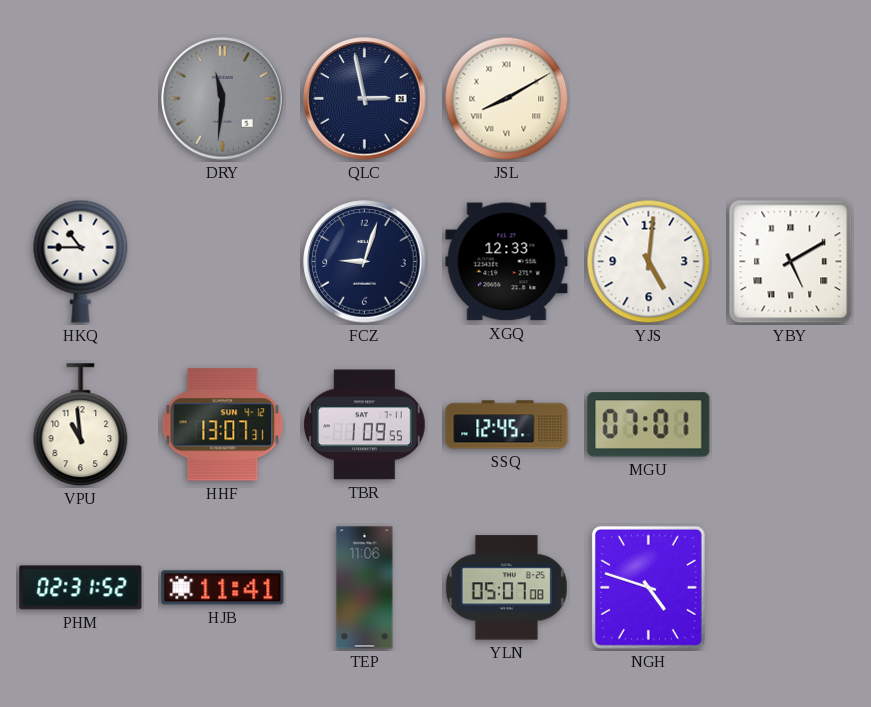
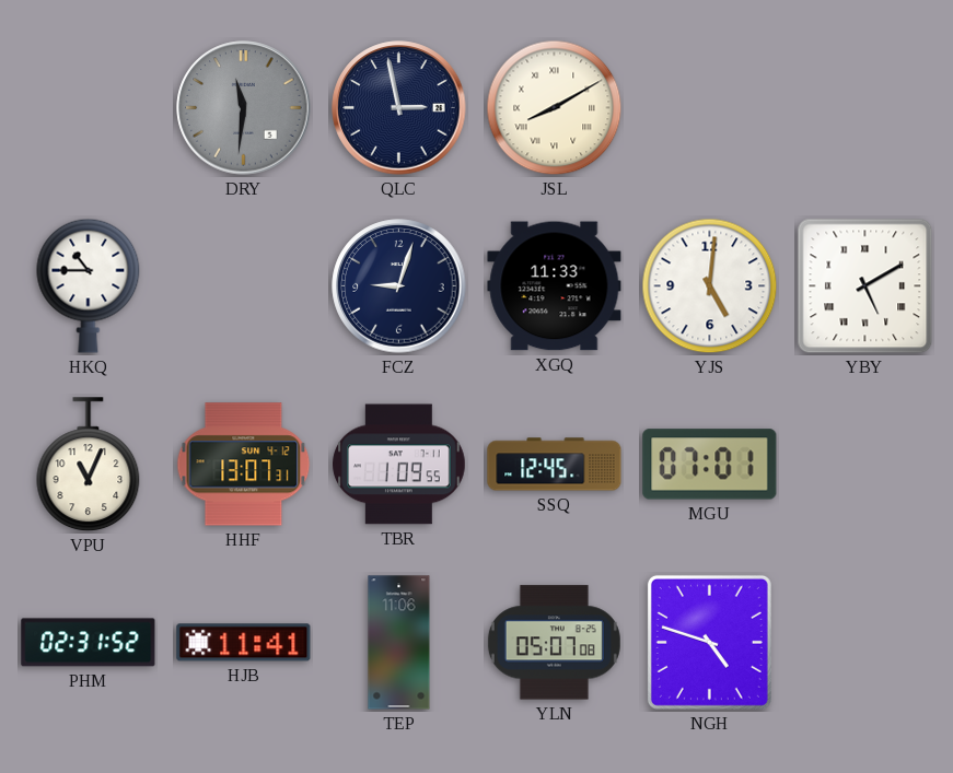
XGQ: 12:33 -> 11:33
VPU: 10:59 -> 11:04
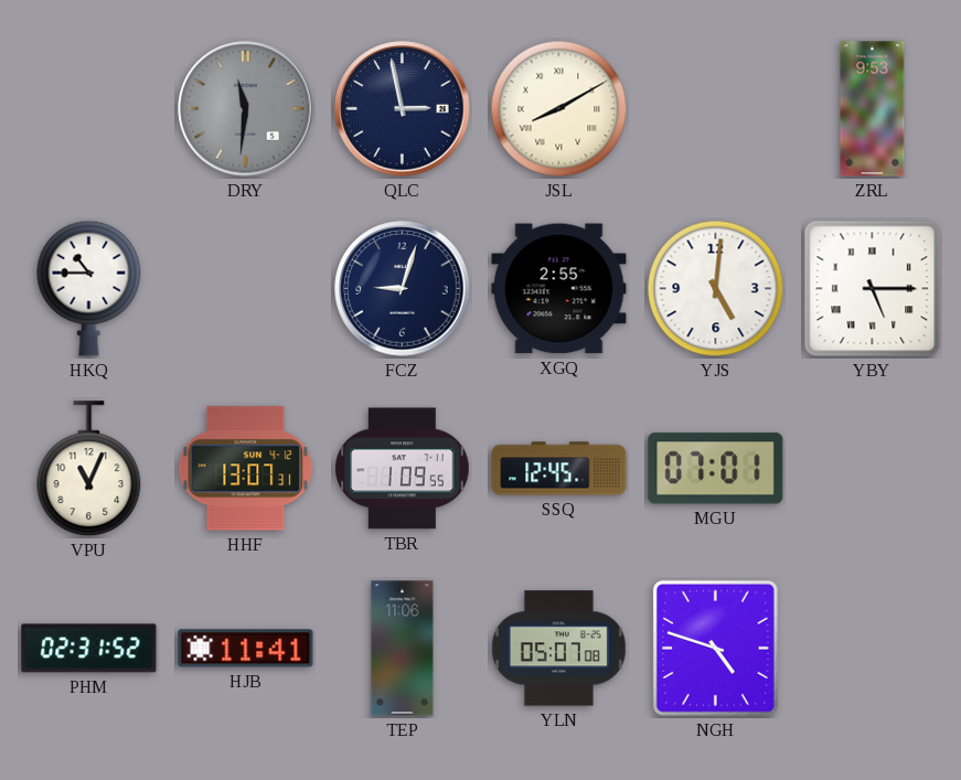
ZRL: none -> 9:53
XGQ: 11:33 -> 2:55
YBY: 5:10 -> 5:15
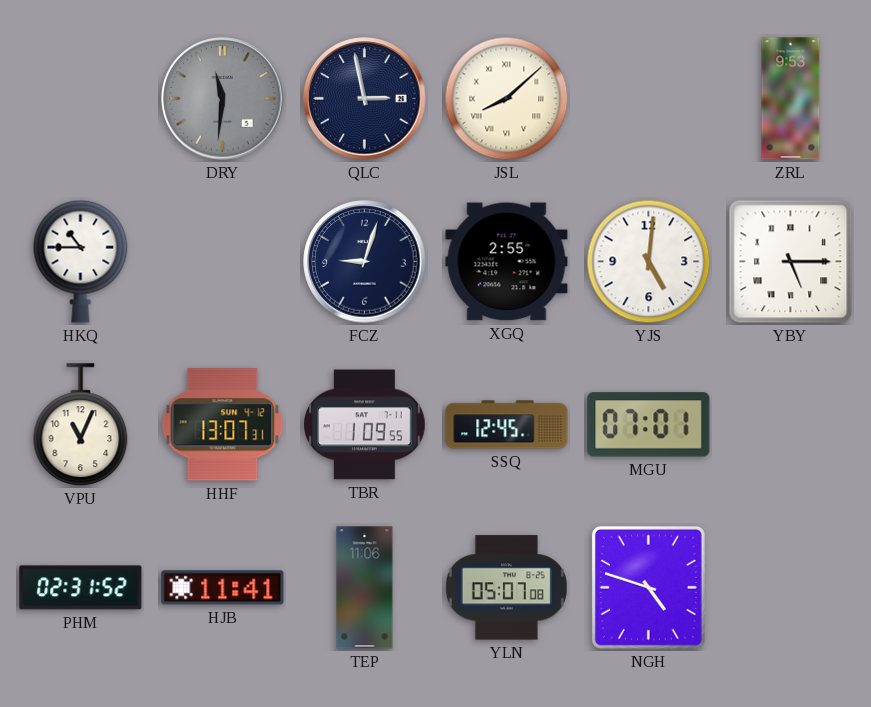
JSL: 8:10 -> 8:08
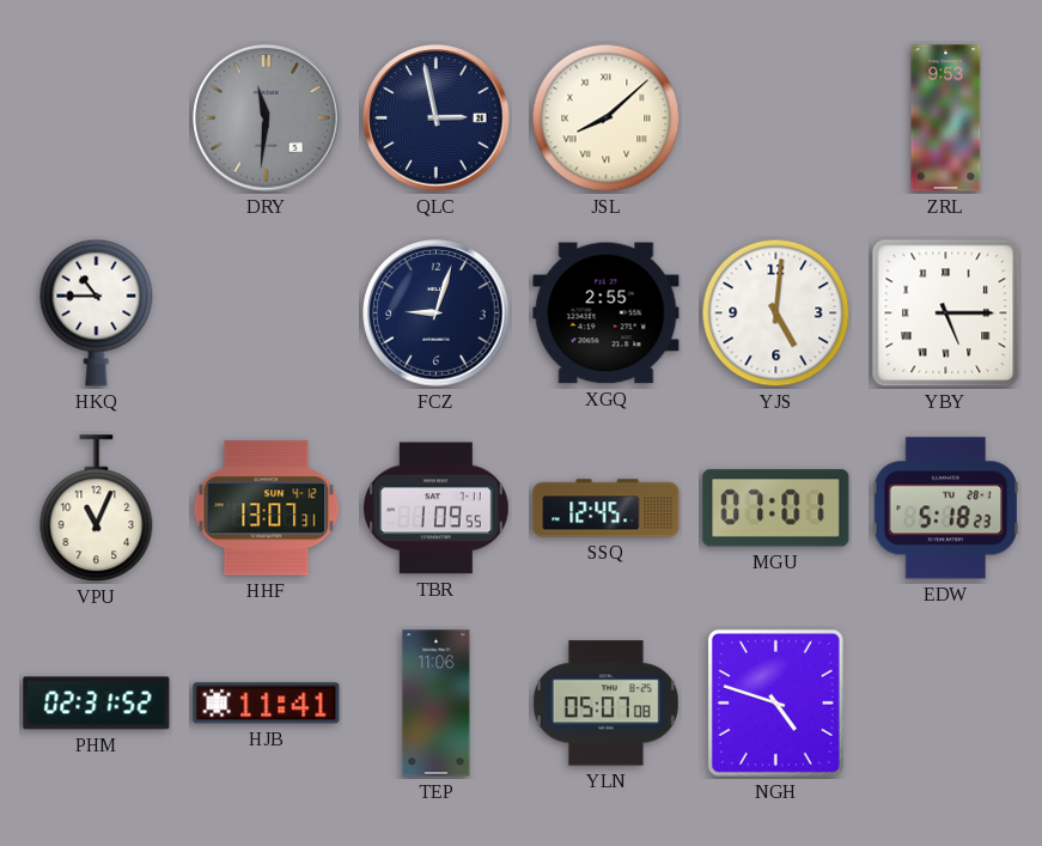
EDW: none -> 5:18
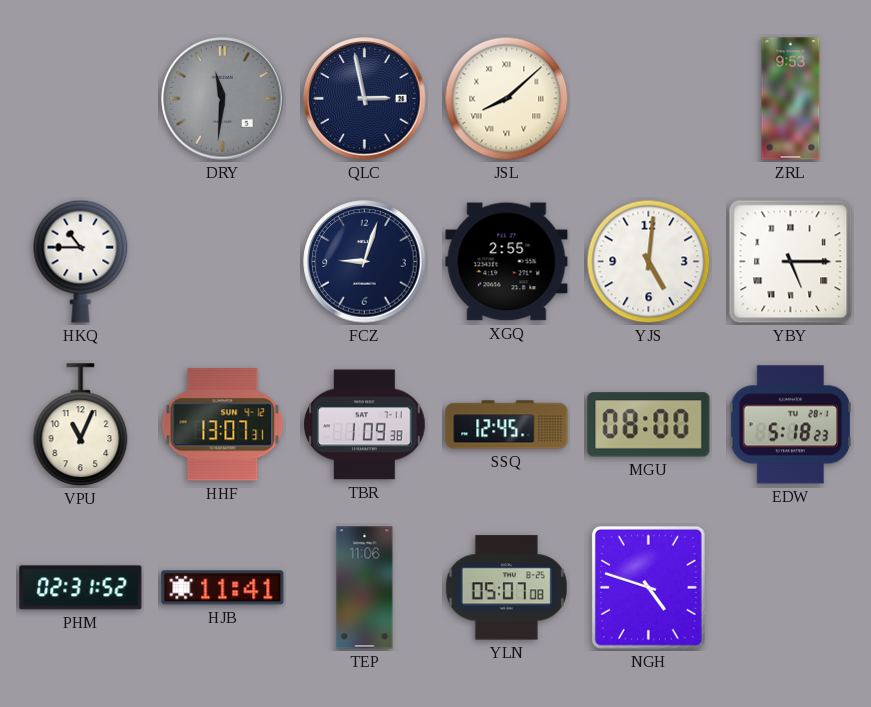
TBR: 1:09:55 -> 1:09:38
MGU: 07:01 -> 08:00
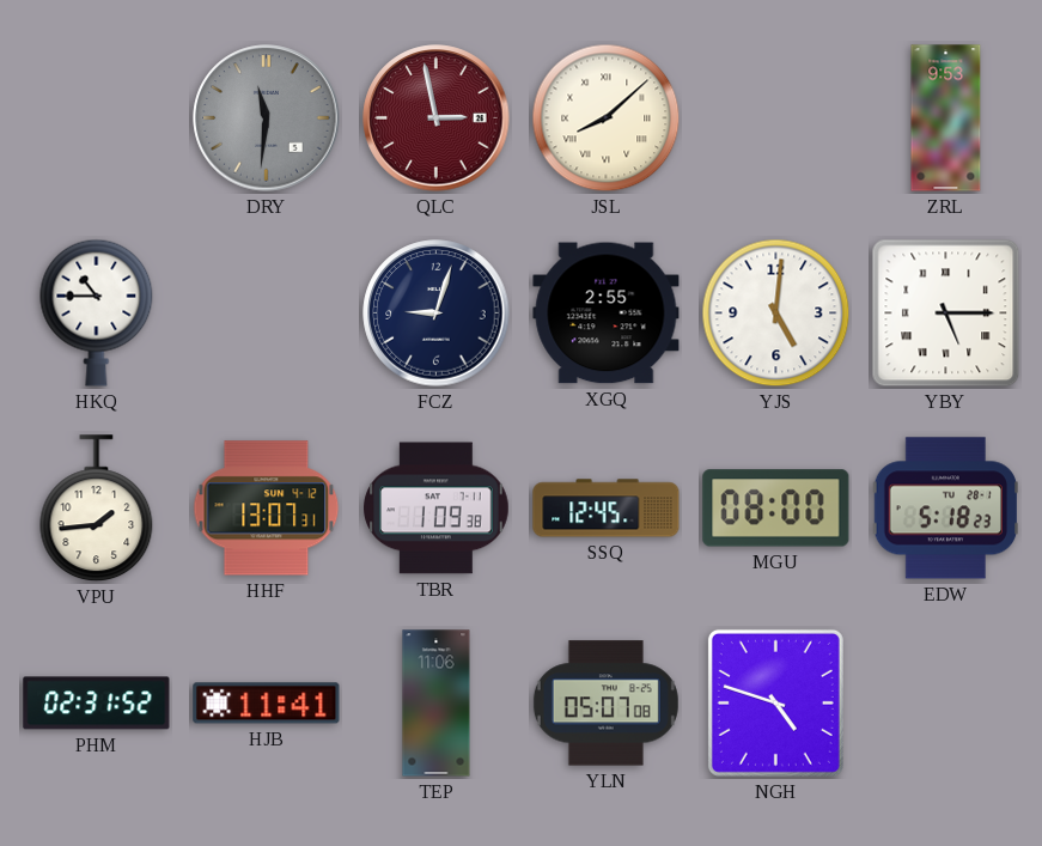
QLC dial: navy -> burgundy
VPU: 11:04 -> 1:44
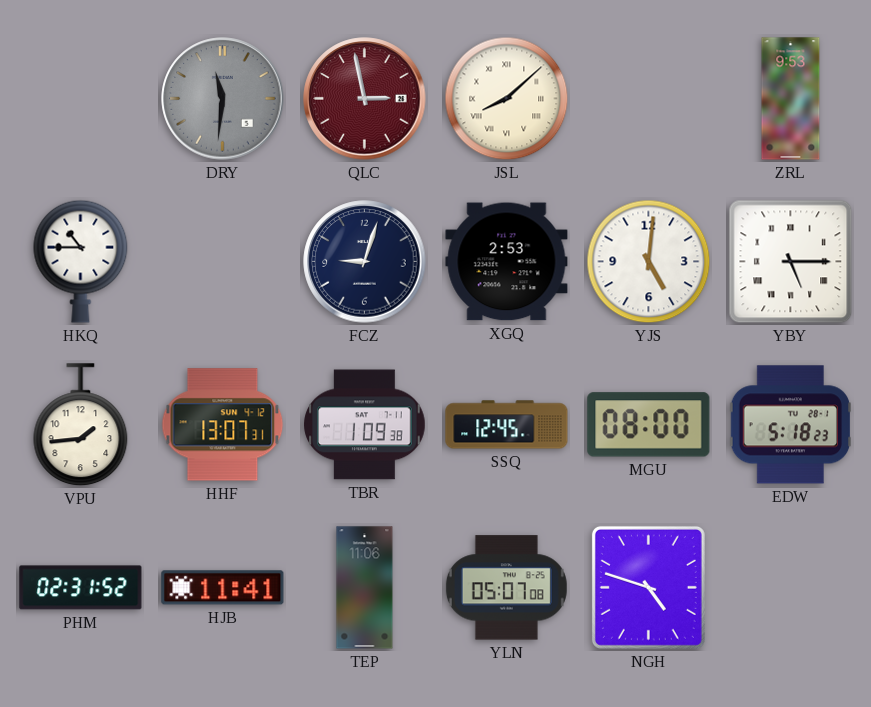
XGQ: 2:55 -> 2:53
